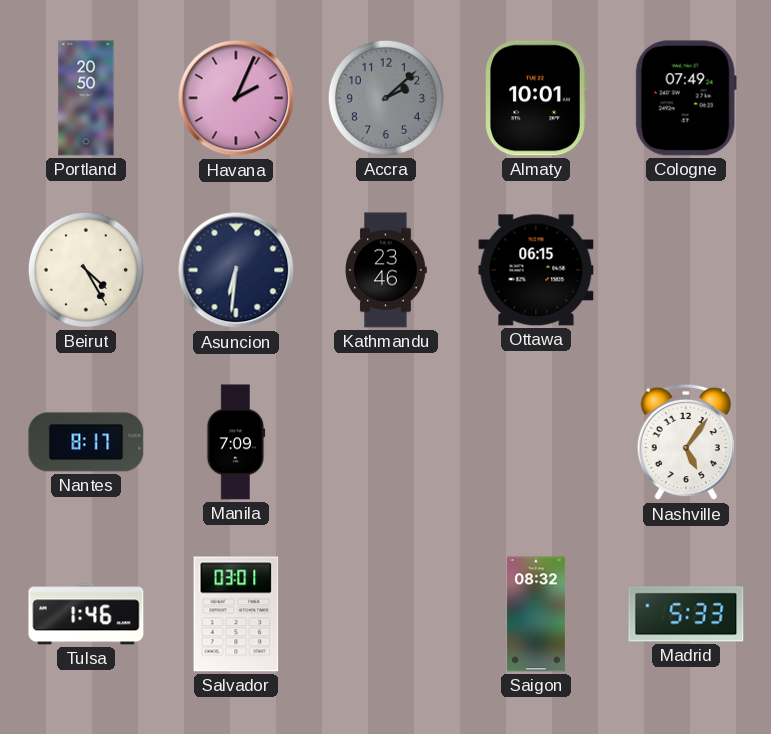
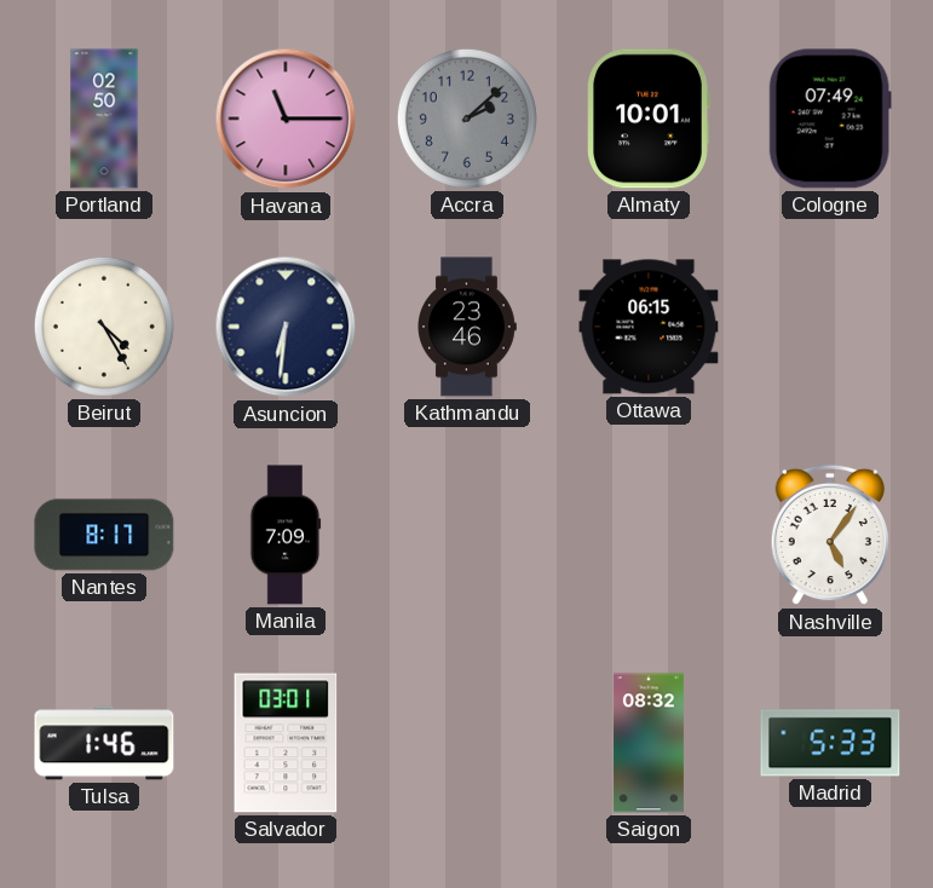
Portland: 20:50 -> 02:50
Havana: 2:04 -> 11:15
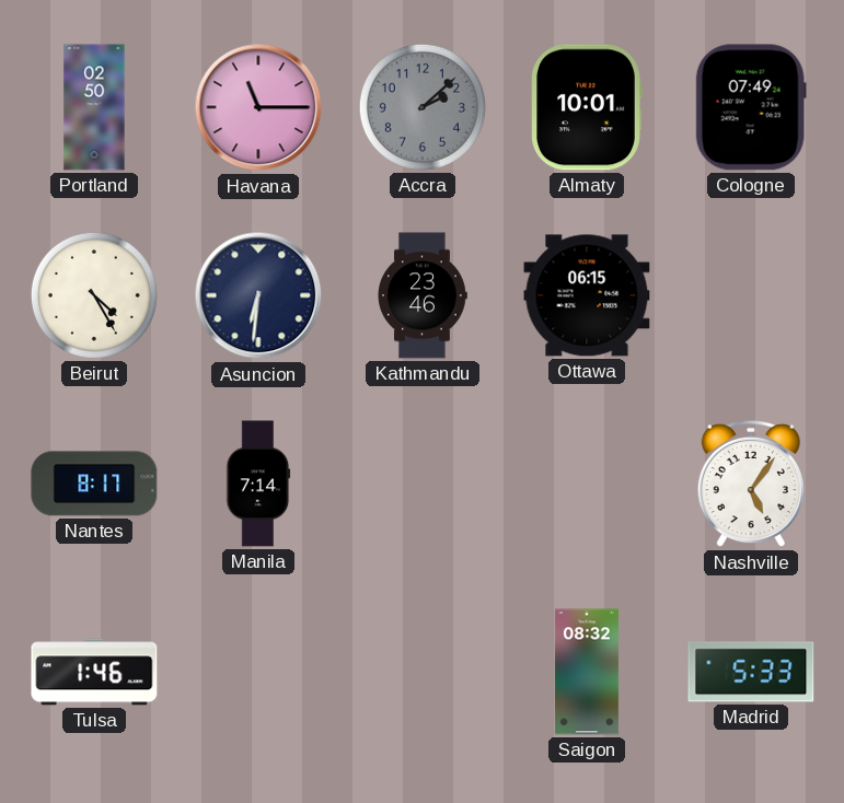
Manila: 7:09 -> 7:14
Salvador: 03:01 -> none
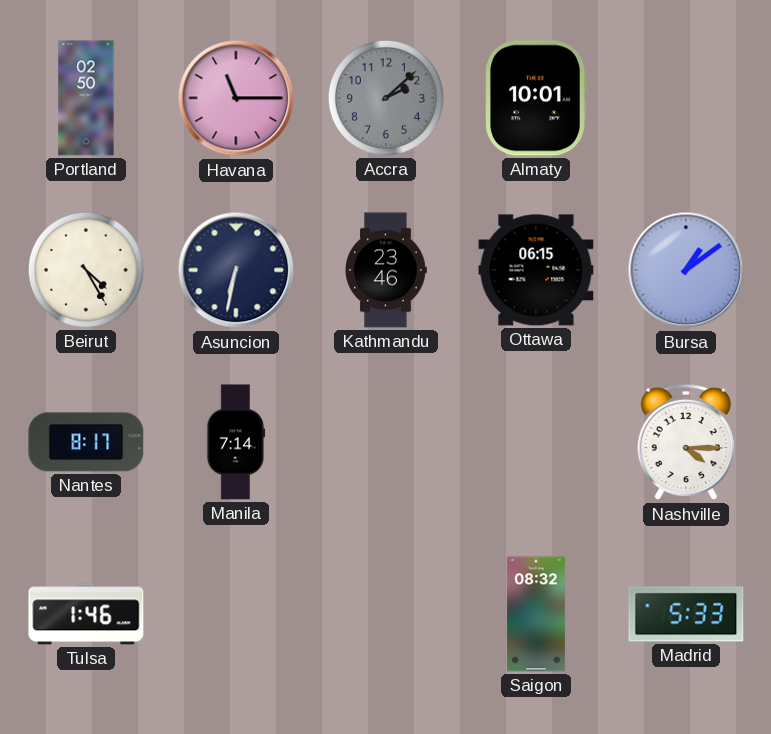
Cologne: 07:49 -> none
Asuncion: 6:31 -> 6:32
Bursa: none -> 1:09
Nashville: 5:06 -> 4:15
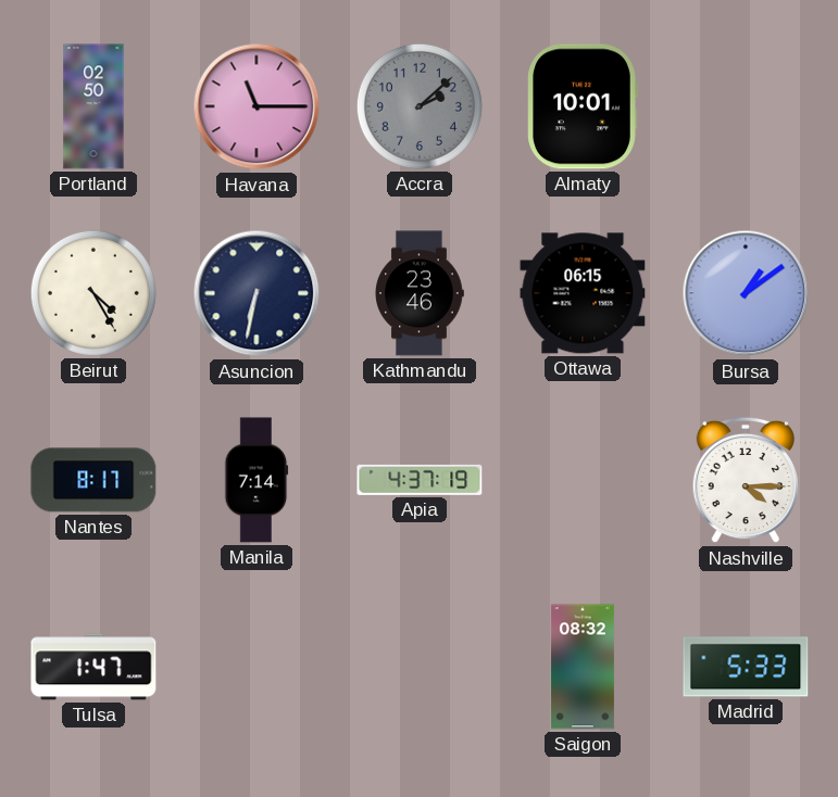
Apia: none -> 4:37
Tulsa: 1:46 -> 1:47
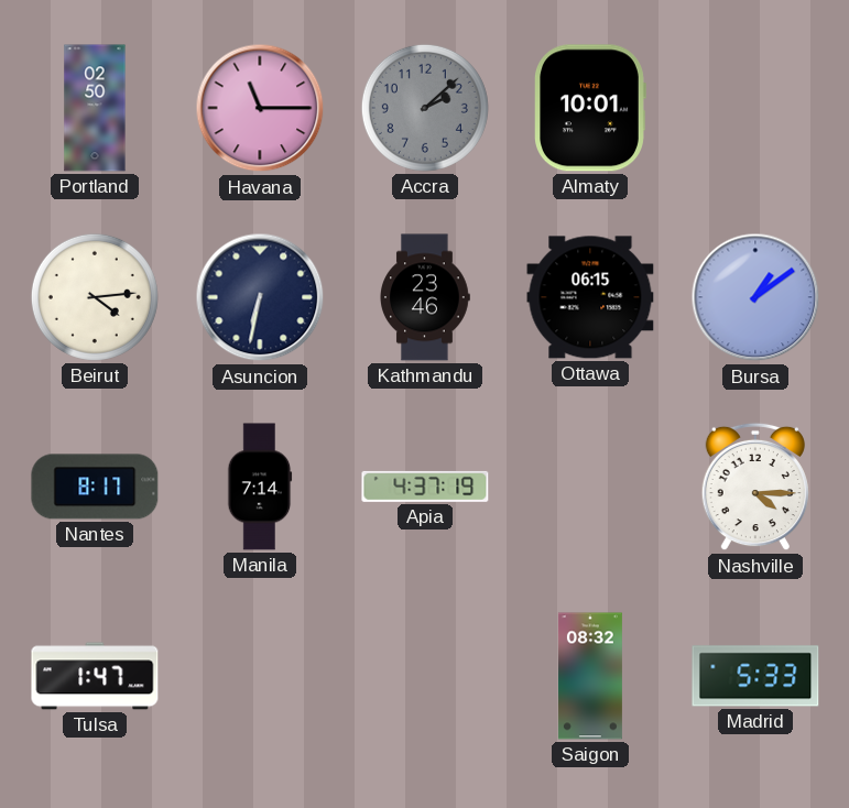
Beirut: 4:25 -> 4:14
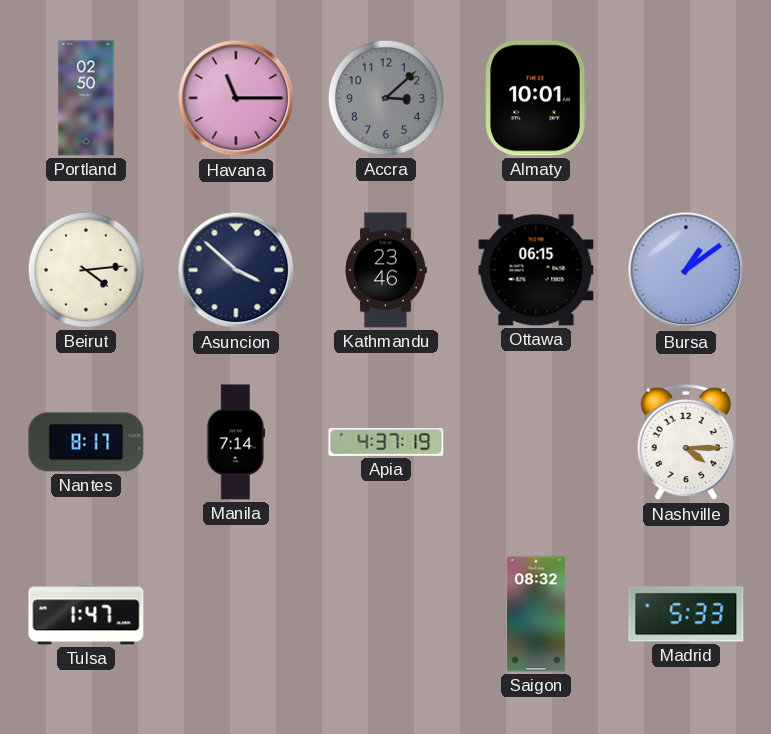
Accra: 2:08 -> 3:08
Asuncion: 6:32 -> 3:52
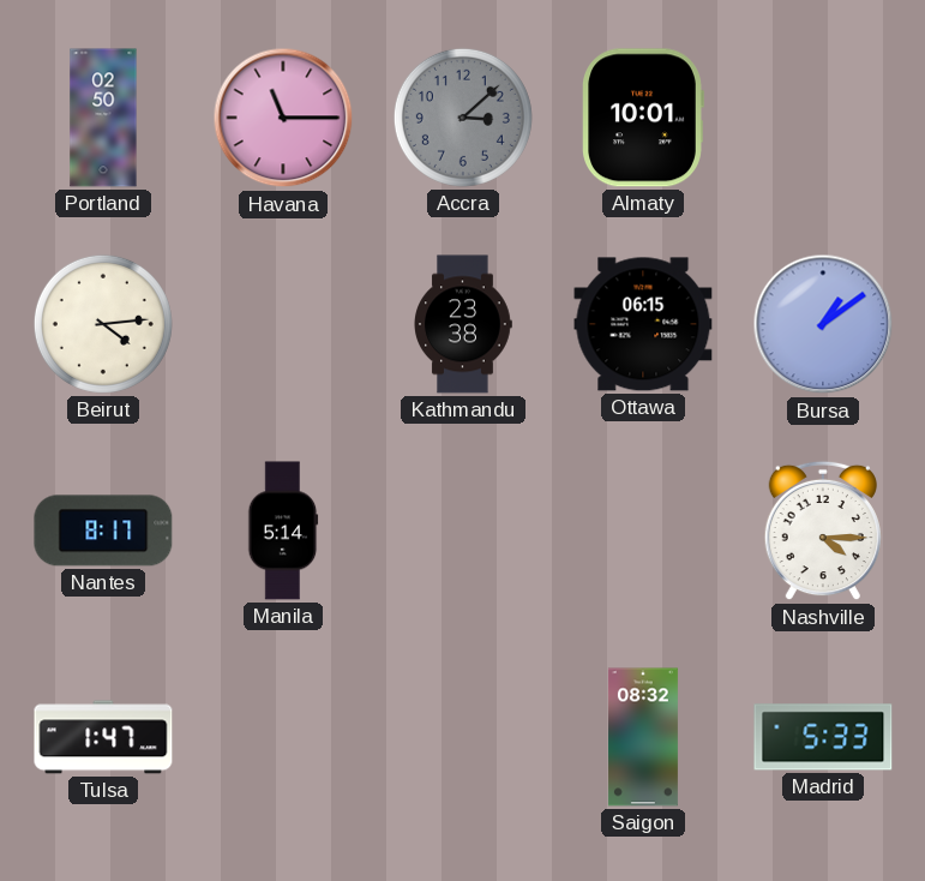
Asuncion: 3:52 -> none
Kathmandu: 23:46 -> 23:38
Manila: 7:14 -> 5:14
Apia: 4:37 -> none
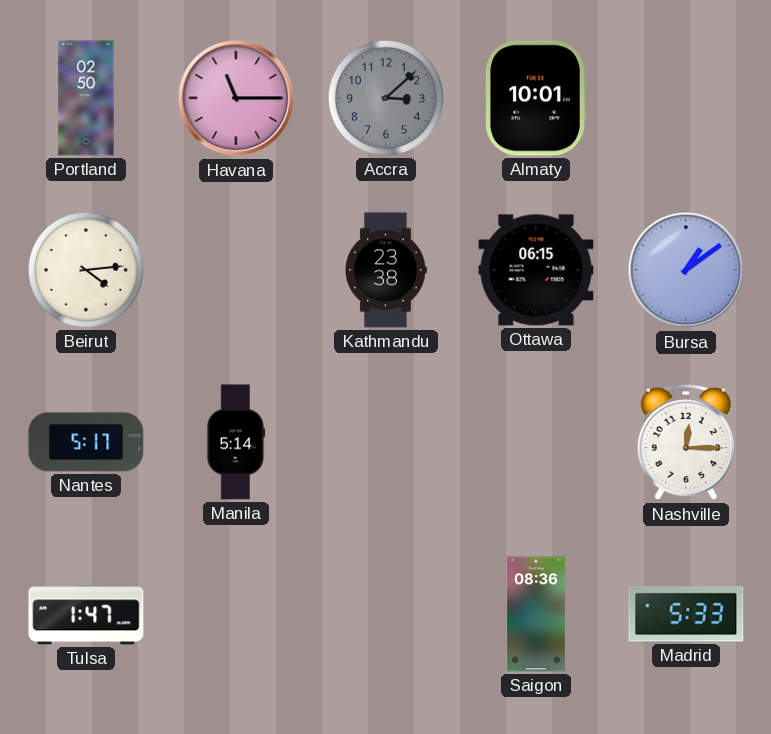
Nantes: 8:17 -> 5:17
Nashville: 4:15 -> 12:15
Saigon: 08:32 -> 08:36
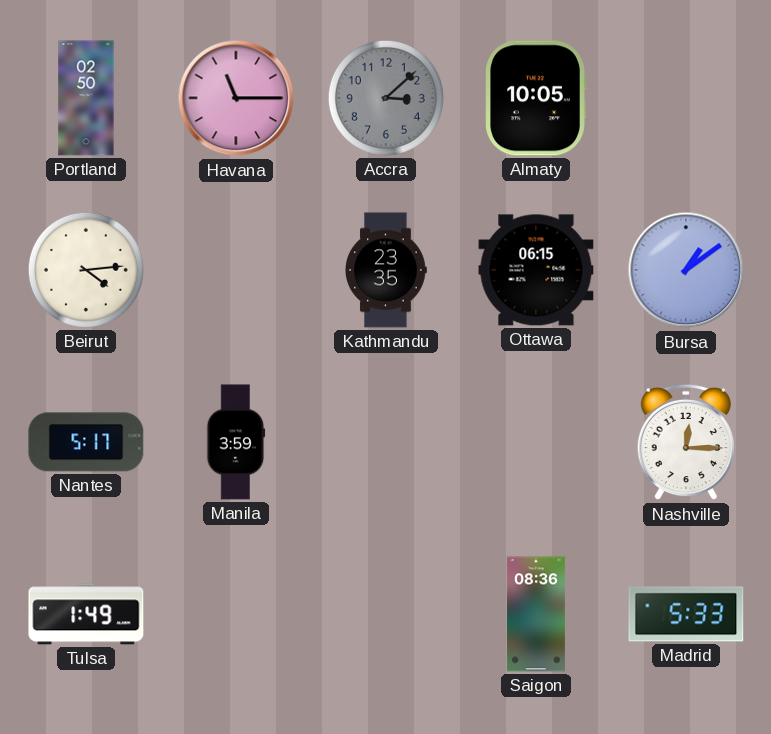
Almaty: 10:01 -> 10:05
Kathmandu: 23:38 -> 23:35
Manila: 5:14 -> 3:59
Tulsa: 1:47 -> 1:49
